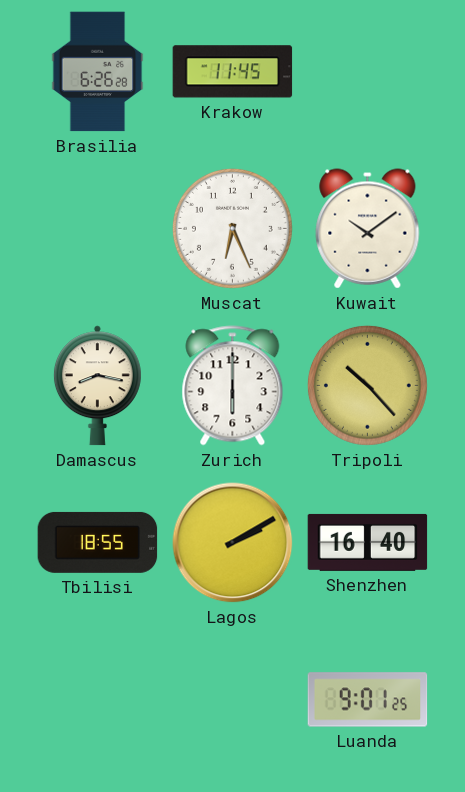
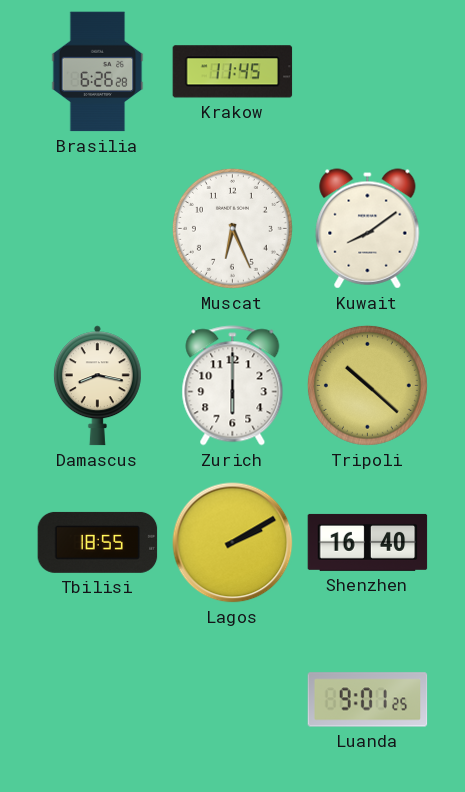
Kuwait: 10:09 -> 8:09
Tripoli: 10:23 -> 10:22
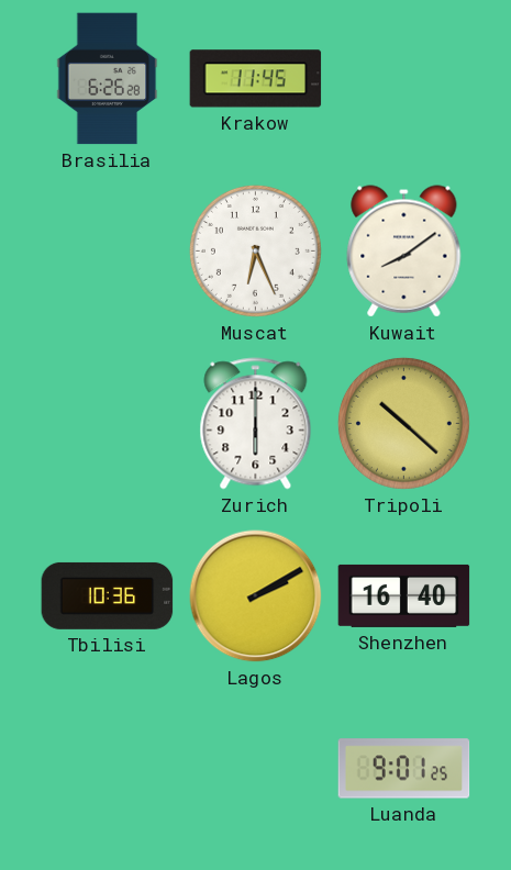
Damascus: 8:17 -> none
Tbilisi: 18:55 -> 10:36
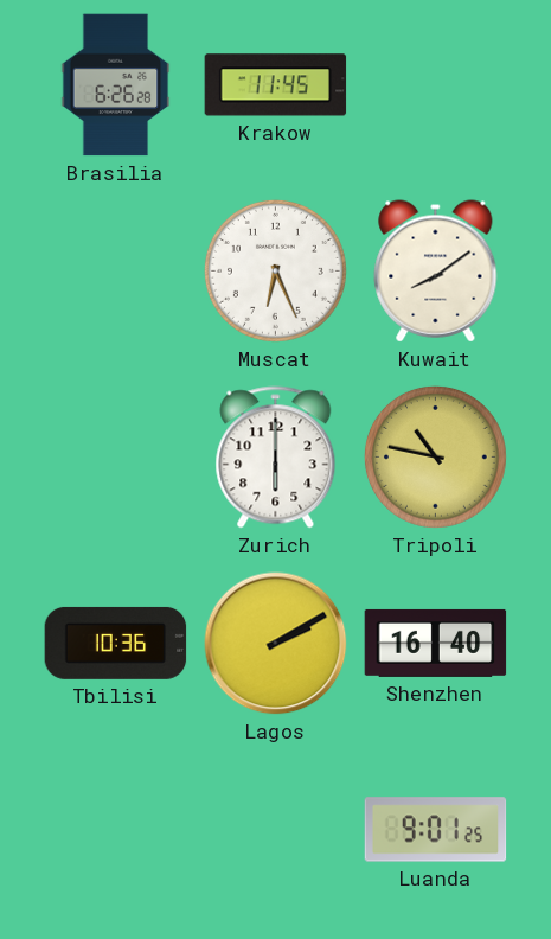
Tripoli: 10:22 -> 10:47
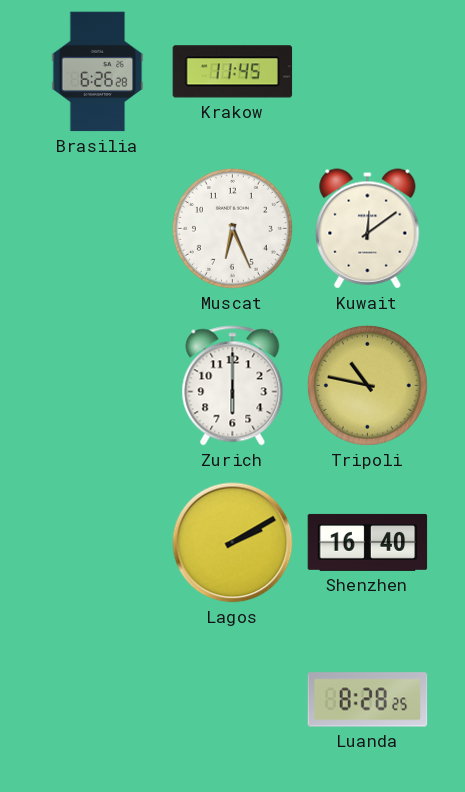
Kuwait: 8:09 -> 12:09
Tbilisi: 10:36 -> none
Luanda: 9:01 -> 8:28
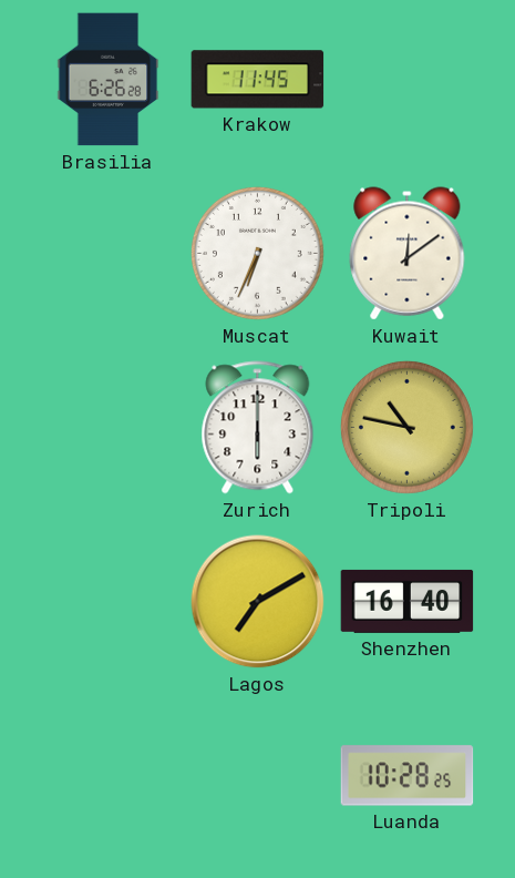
Muscat: 6:26 -> 6:34
Lagos: 2:10 -> 7:10
Luanda: 8:28 -> 10:28
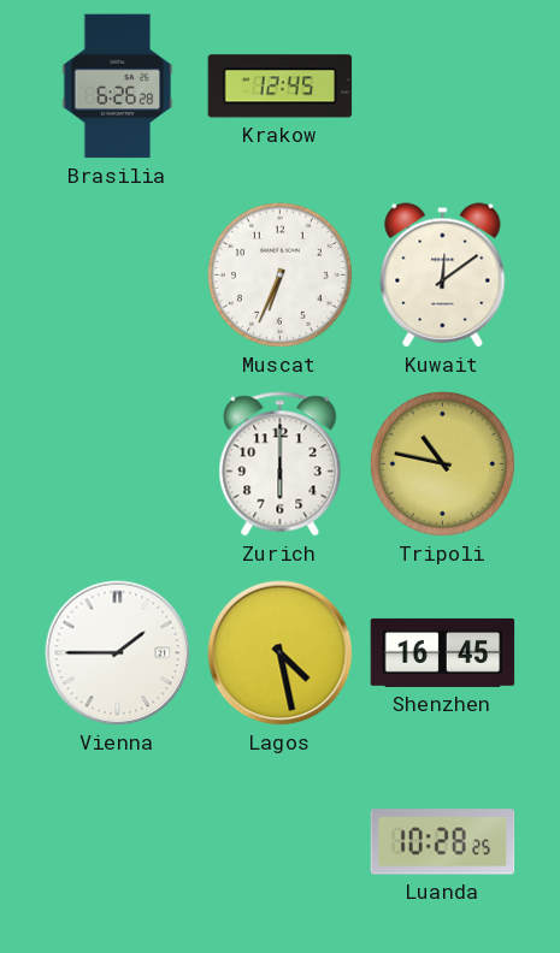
Krakow: 11:45 -> 12:45
Vienna: none -> 1:45
Lagos: 7:10 -> 4:28
Shenzhen: 16:40 -> 16:45
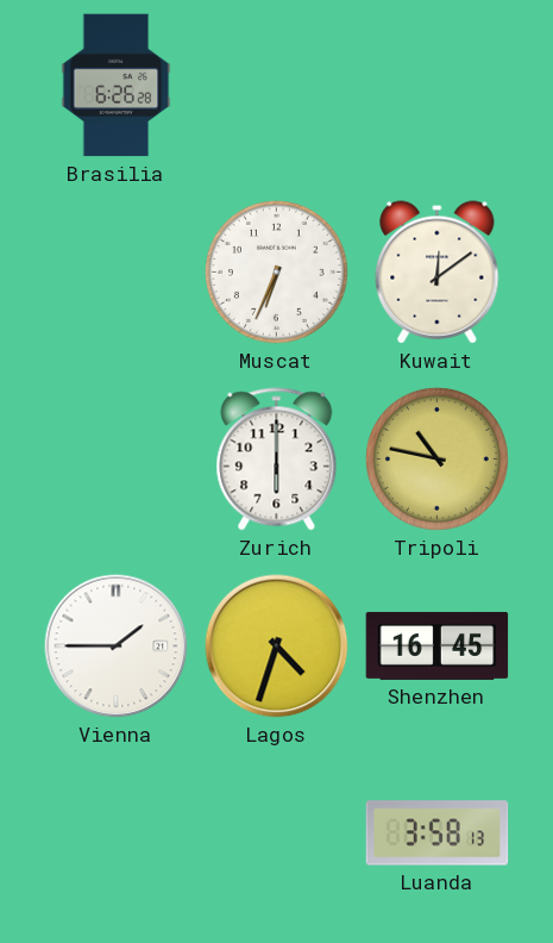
Krakow: 12:45 -> none
Lagos: 4:28 -> 4:33
Luanda: 10:28 -> 3:58
